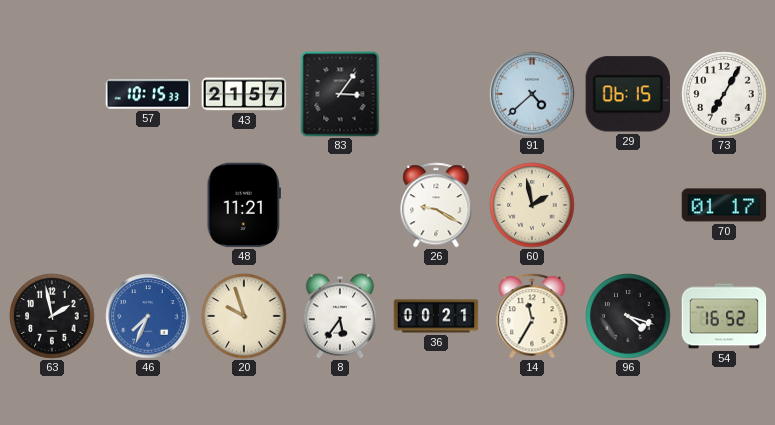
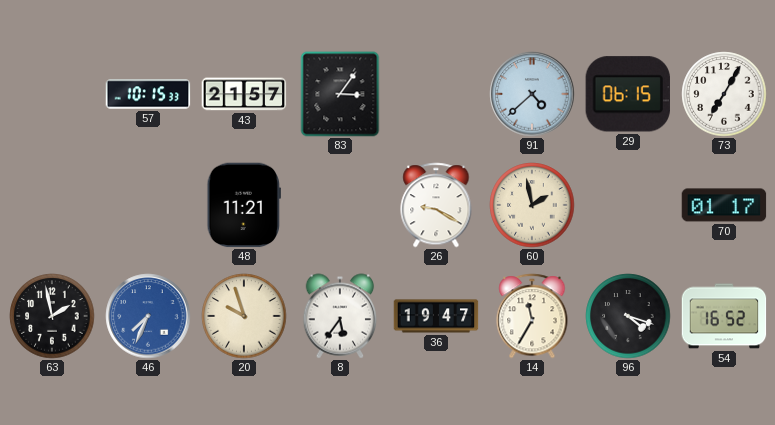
36: 00:21 -> 19:47
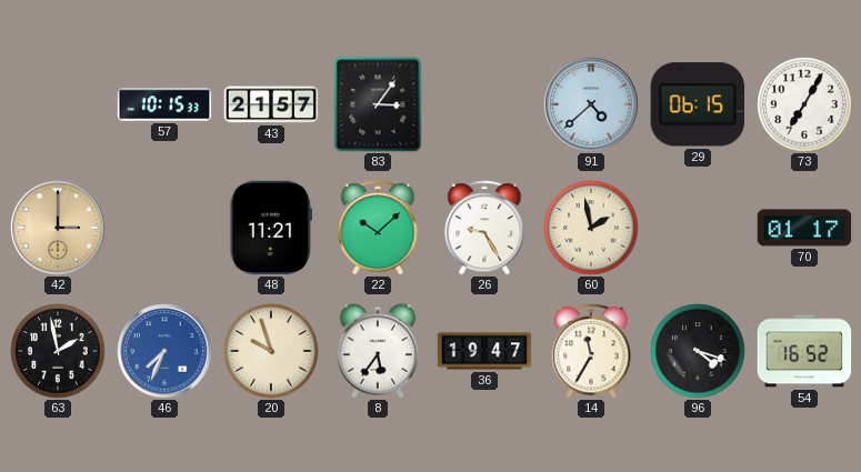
42: none -> 3:00
22: none -> 10:08
26: 9:20 -> 9:25
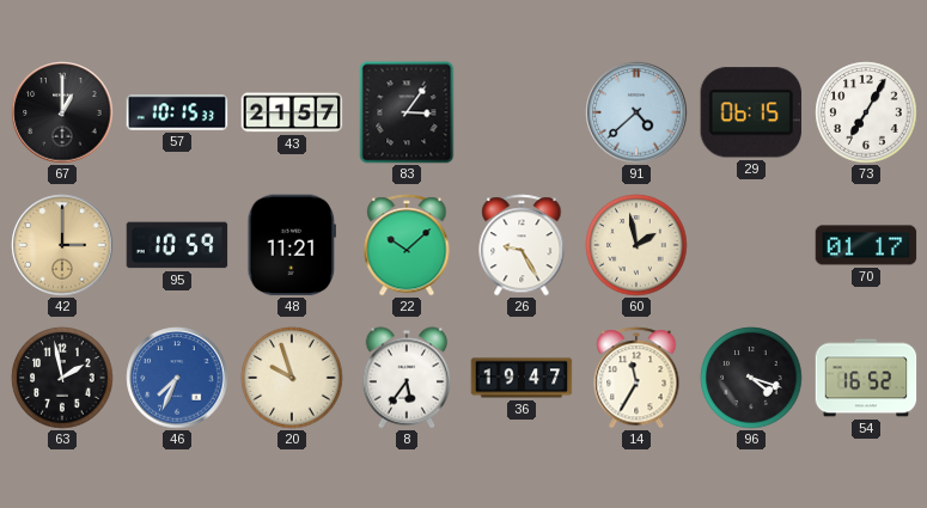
67: none -> 1:00
95: none -> 10:59
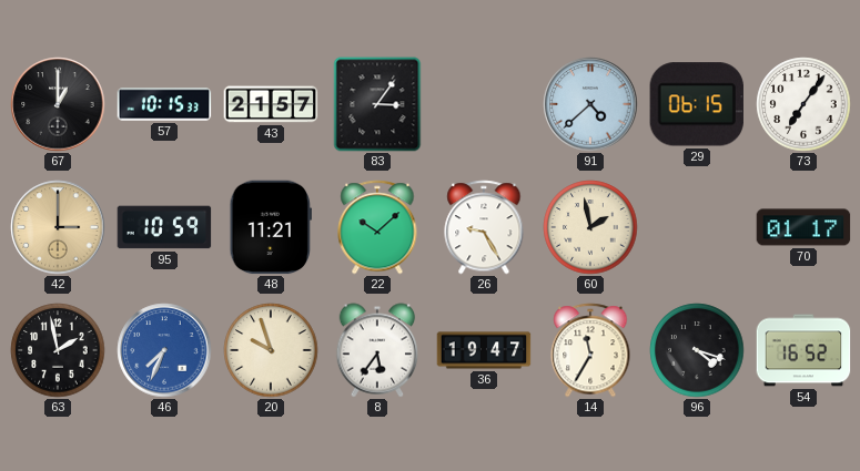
73: 7:05 -> 7:06
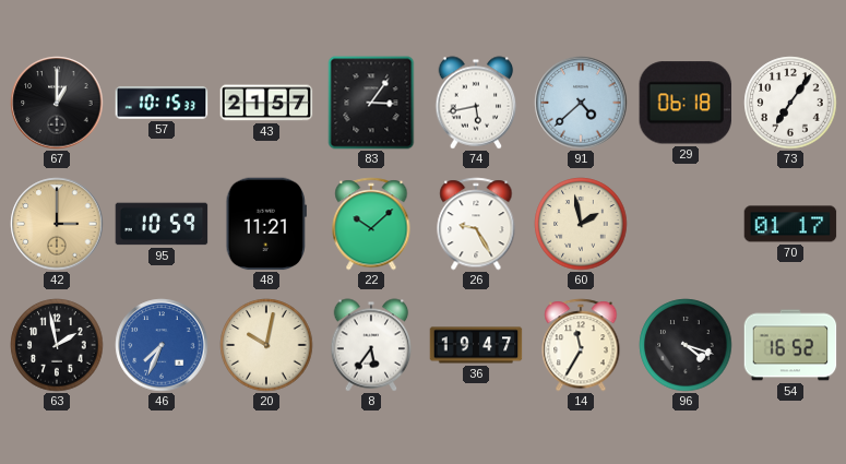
74: none -> 5:43
29: 06:15 -> 06:18
20: 9:57 -> 10:02
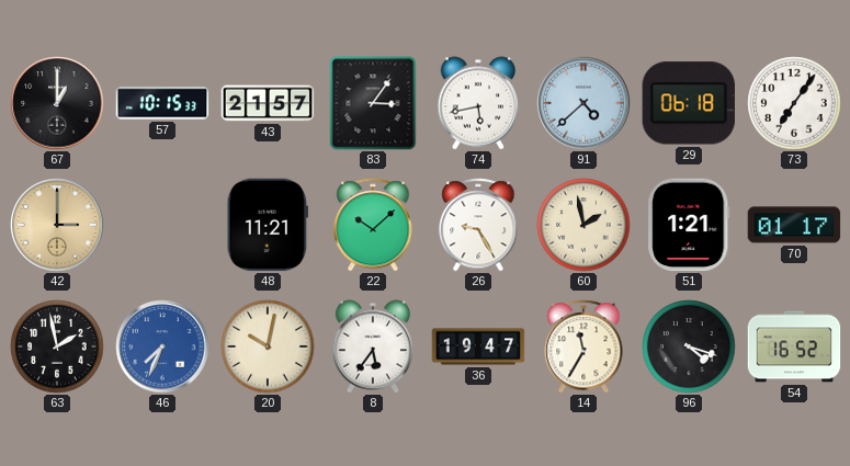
95: 10:59 -> none
51: none -> 1:21
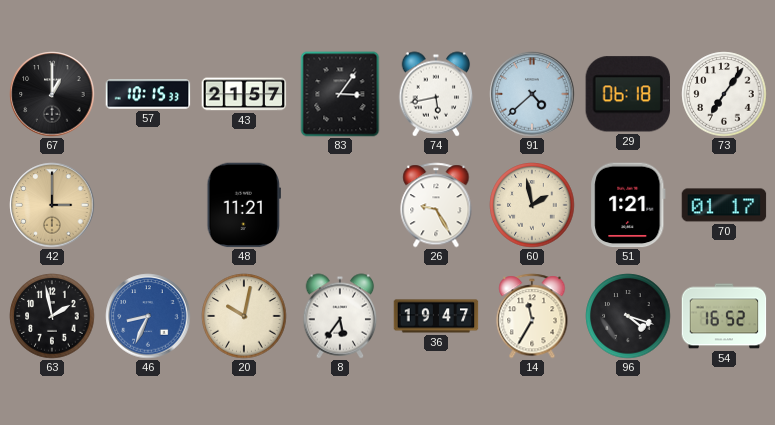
22: 10:08 -> none
46: 7:34 -> 8:34
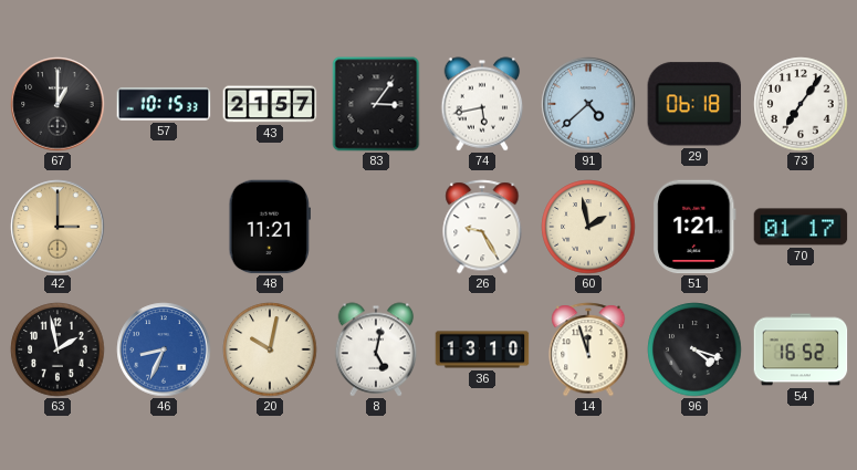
8: 5:36 -> 5:02
36: 19:47 -> 13:10
14: 11:35 -> 11:57
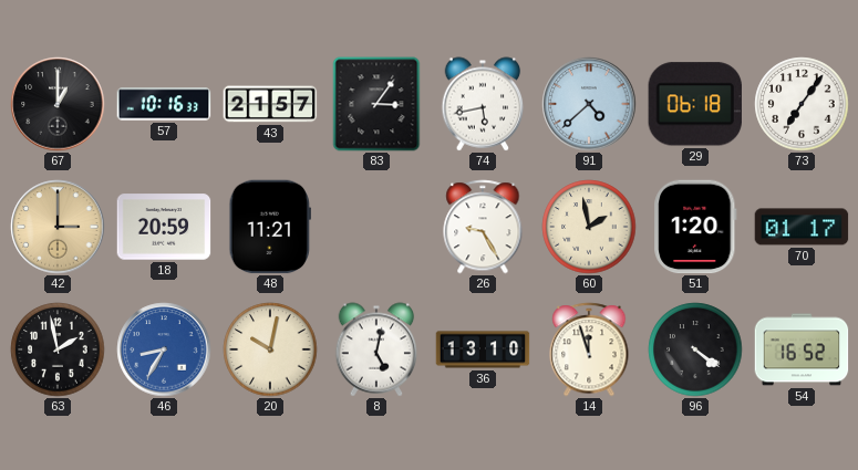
57: 10:15 -> 10:16
18: none -> 20:59
51: 1:21 -> 1:20
46: 8:34 -> 8:35
96: 4:18 -> 4:21
